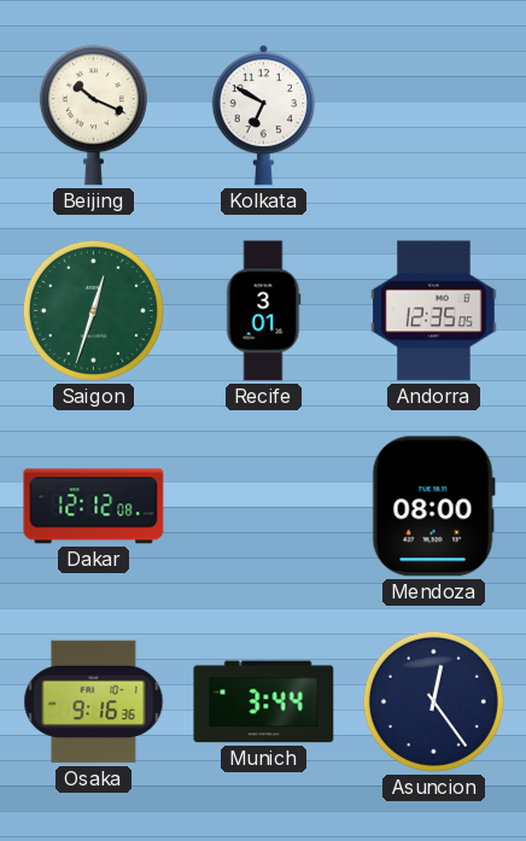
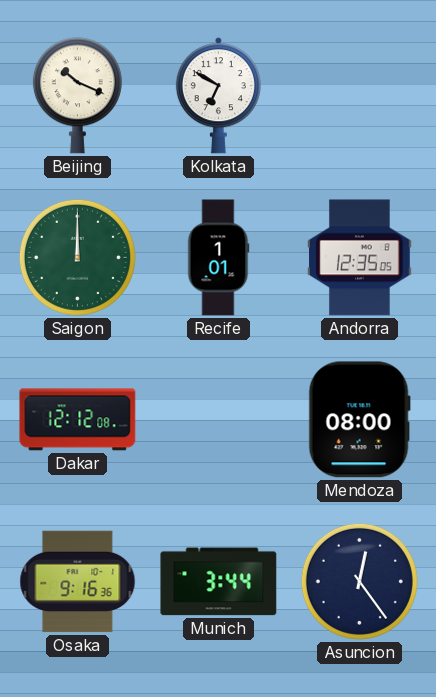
Saigon: 12:33 -> 12:00
Recife: 3:01 -> 1:01
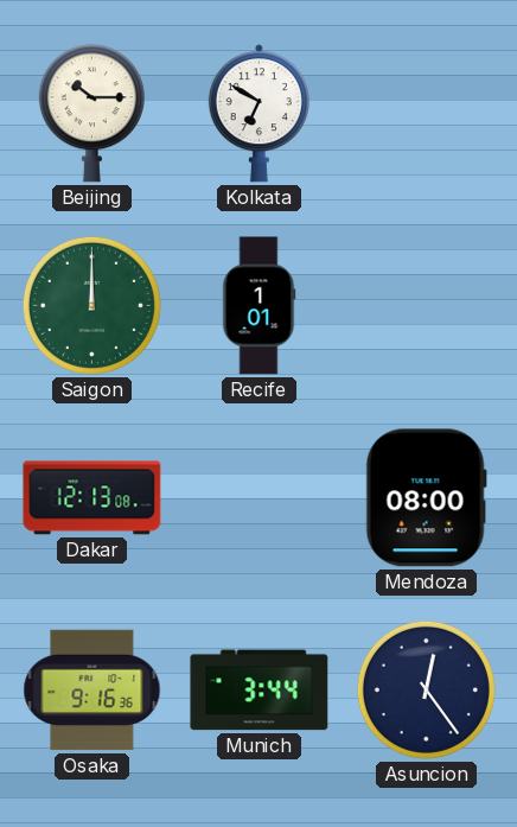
Beijing: 10:19 -> 10:15
Andorra: 12:35 -> none
Dakar: 12:12 -> 12:13
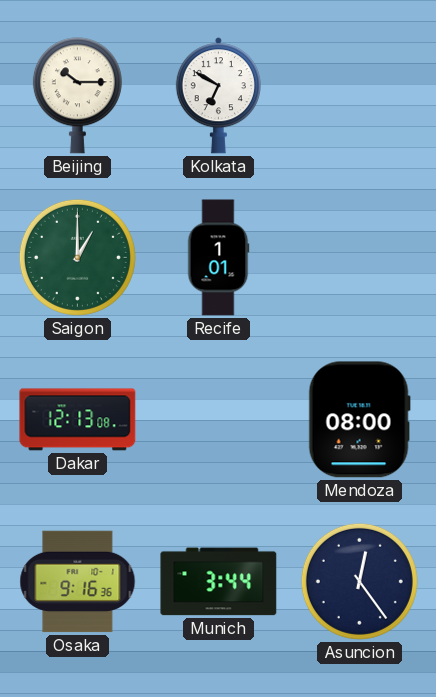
Saigon: 12:00 -> 1:00
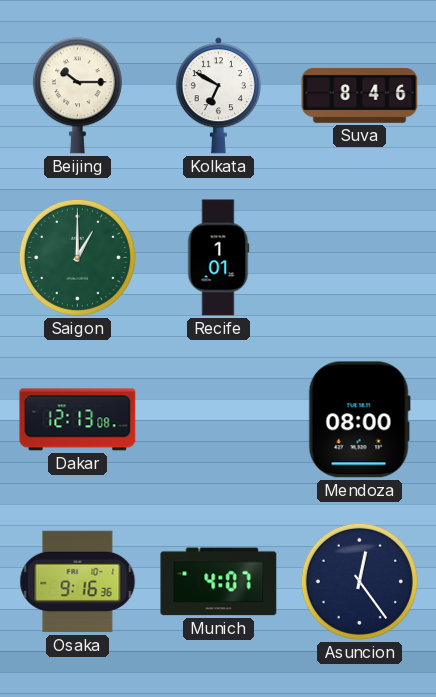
Suva: none -> 8:46
Munich: 3:44 -> 4:07
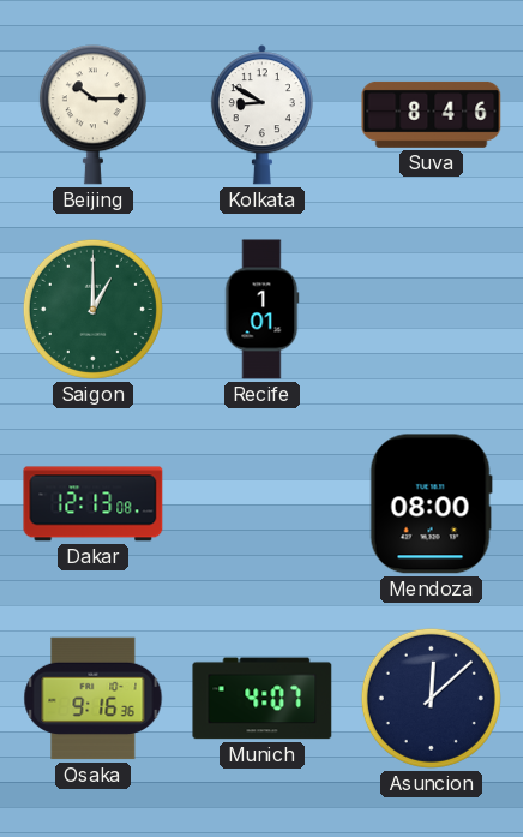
Kolkata: 6:50 -> 8:50
Asuncion: 12:24 -> 12:08
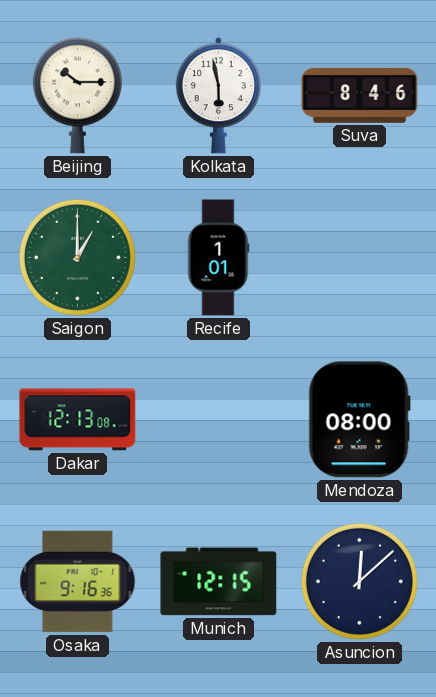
Kolkata: 8:50 -> 5:58
Munich: 4:07 -> 12:15
